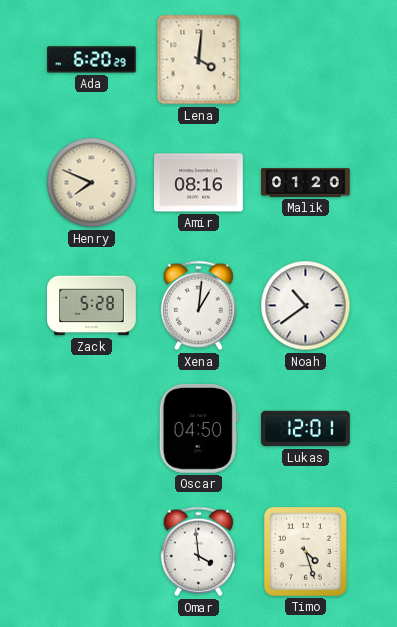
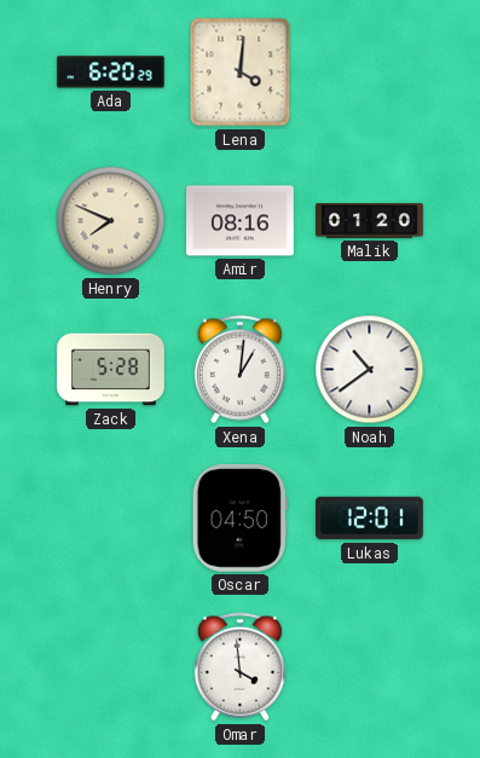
Timo: 4:27 -> none
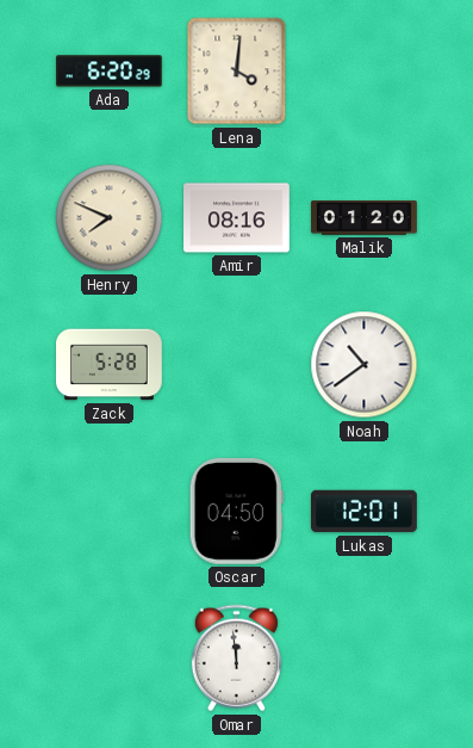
Xena: 1:01 -> none
Omar: 3:59 -> 11:59
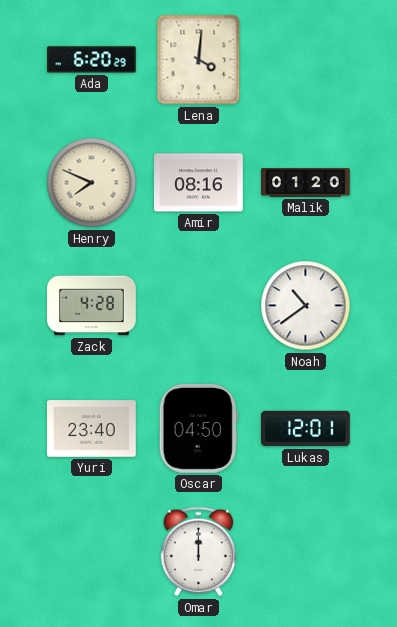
Zack: 5:28 -> 4:28
Yuri: none -> 23:40
Omar: 11:59 -> 12:00
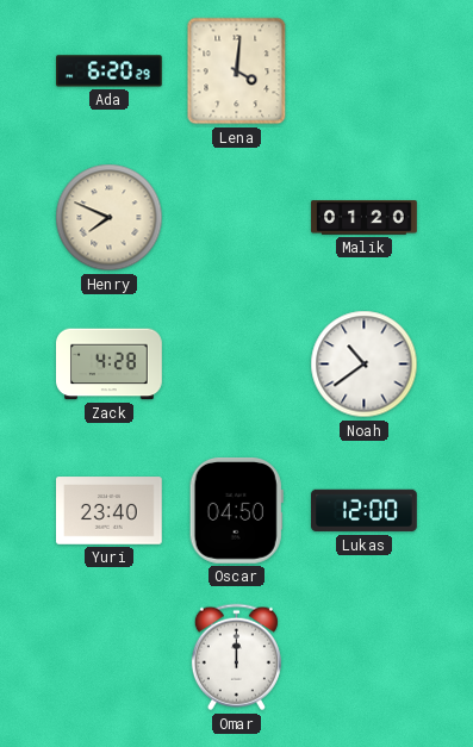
Amir: 08:16 -> none
Lukas: 12:01 -> 12:00
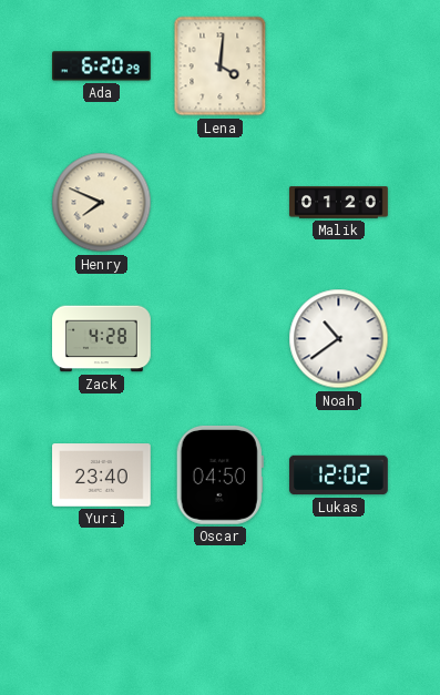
Lukas: 12:00 -> 12:02
Omar: 12:00 -> none
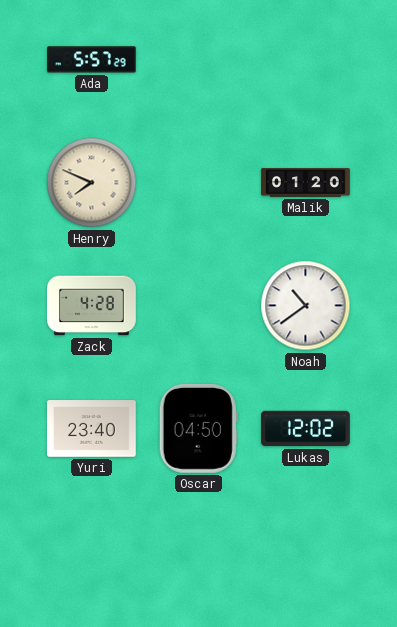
Ada: 6:20 -> 5:57
Lena: 4:01 -> none
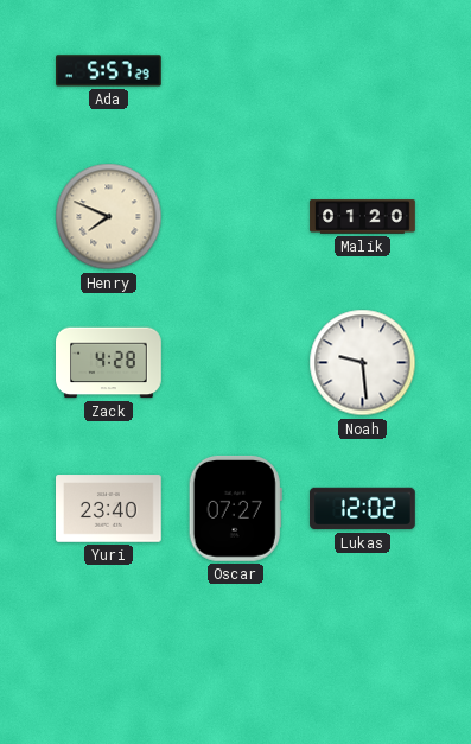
Noah: 10:39 -> 9:29
Oscar: 04:50 -> 07:27
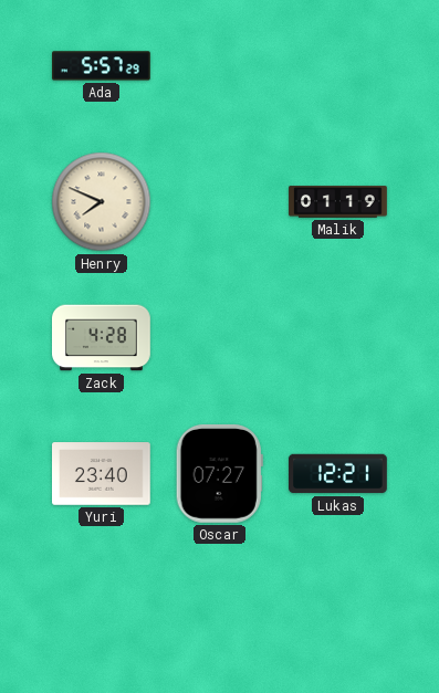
Malik: 01:20 -> 01:19
Noah: 9:29 -> none
Lukas: 12:02 -> 12:21
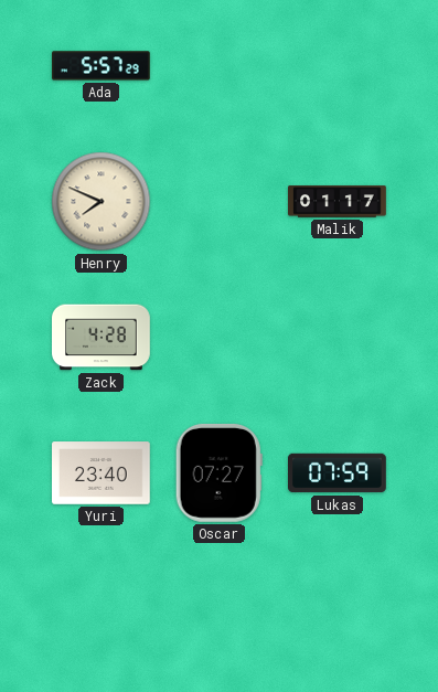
Malik: 01:19 -> 01:17
Lukas: 12:21 -> 07:59
